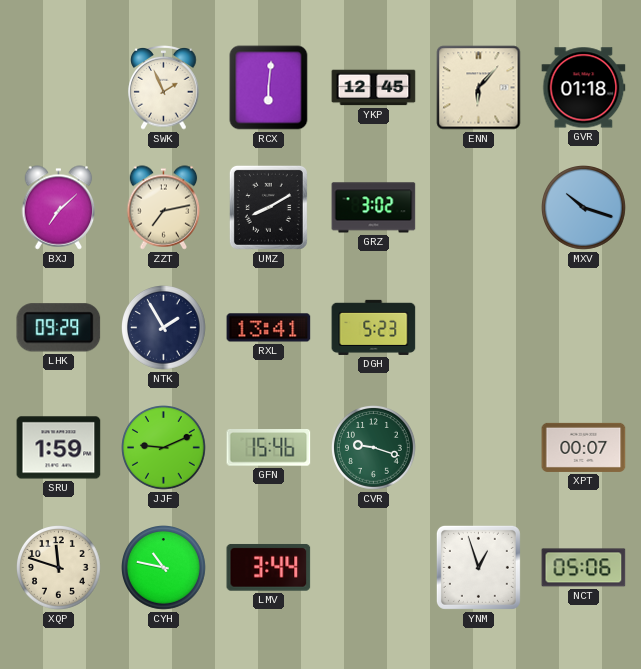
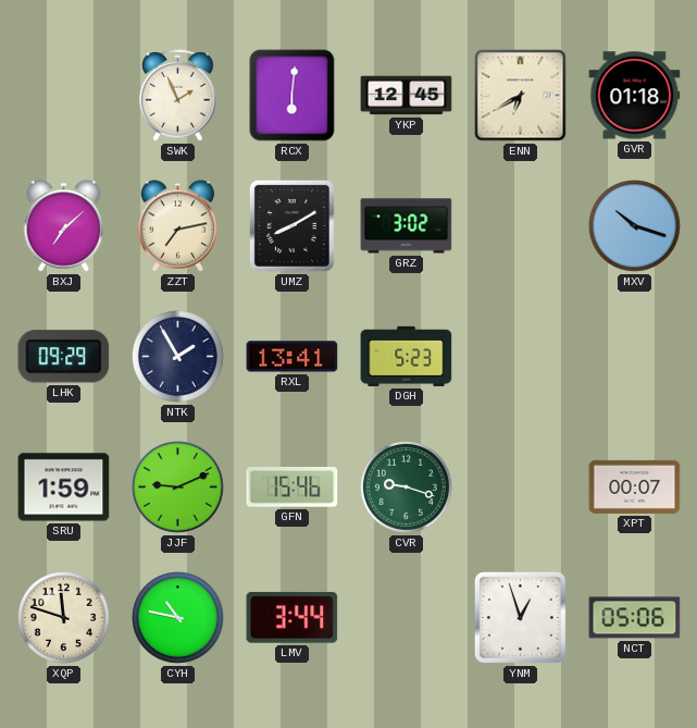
ENN: 6:07 -> 6:40
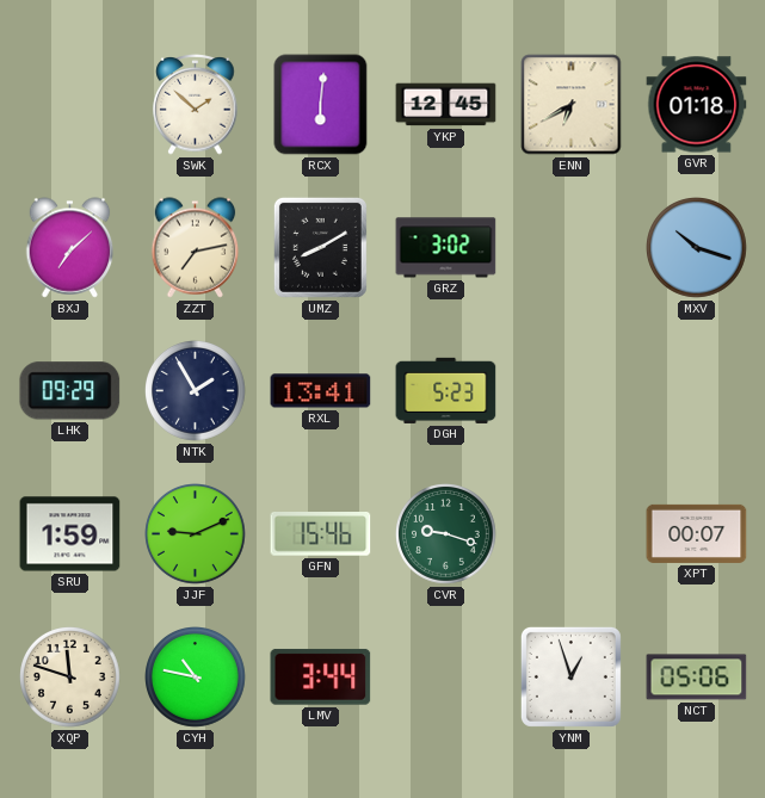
SWK: 1:56 -> 1:52
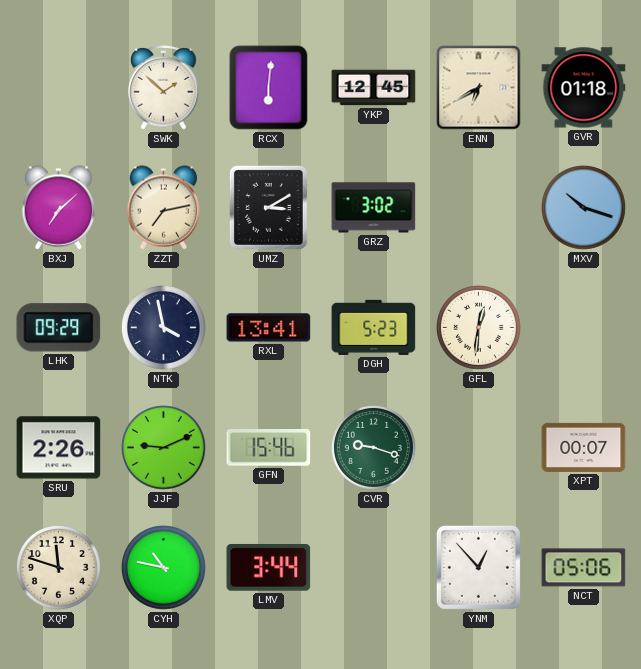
UMZ: 8:10 -> 3:10
NTK: 1:55 -> 3:58
GFL: none -> 12:31
SRU: 1:59 -> 2:26
YNM: 12:57 -> 12:53
